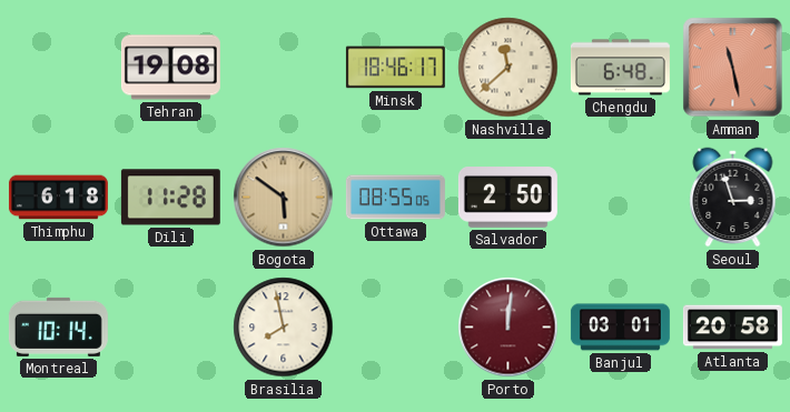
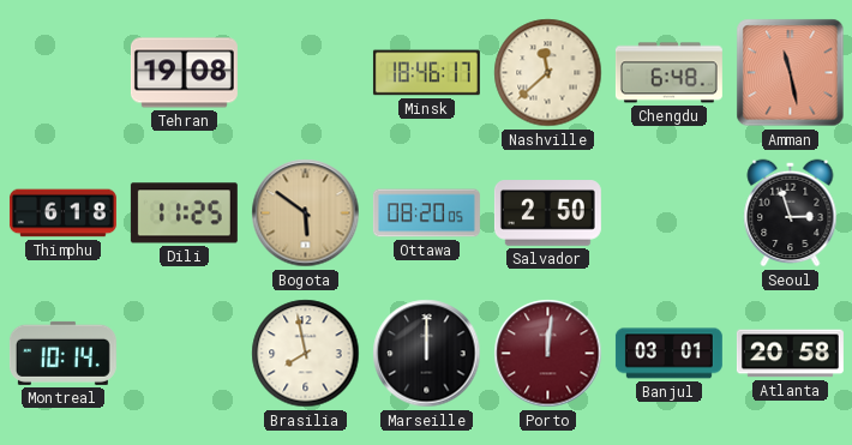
Dili: 11:28 -> 11:25
Ottawa: 08:55 -> 08:20
Marseille: none -> 12:00
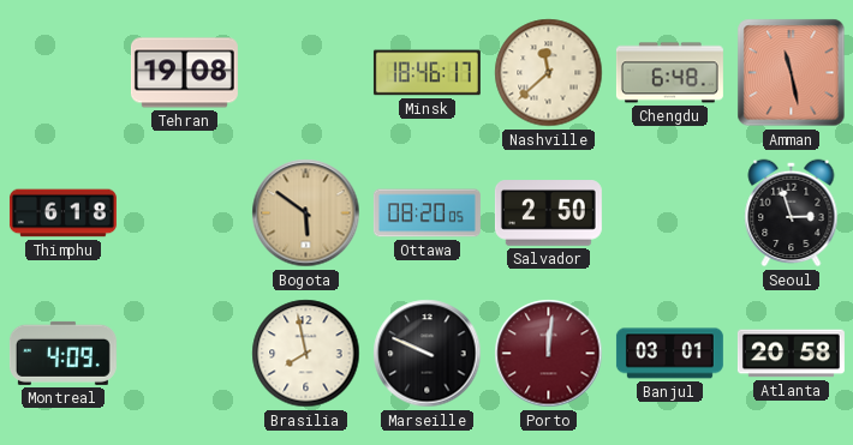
Dili: 11:25 -> none
Montreal: 10:14 -> 4:09
Marseille: 12:00 -> 9:49
